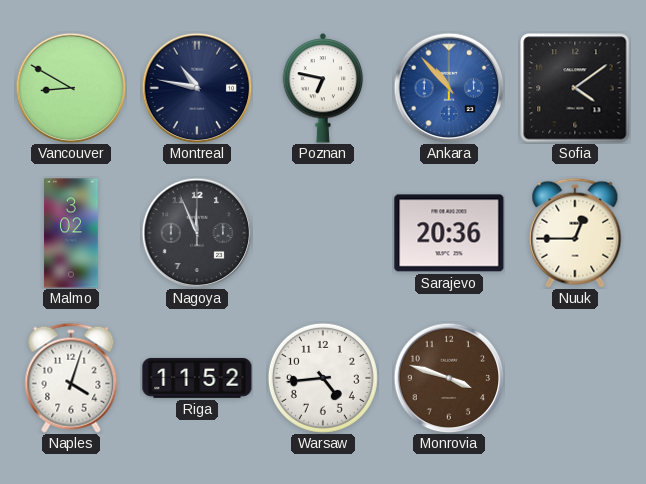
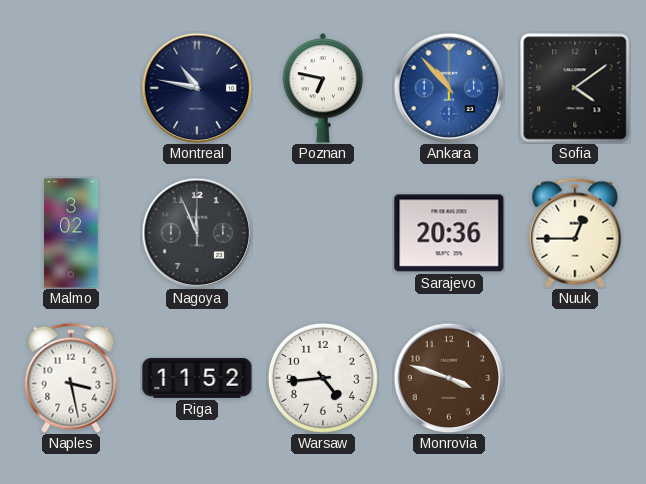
Vancouver: 8:50 -> none
Naples: 4:03 -> 3:28
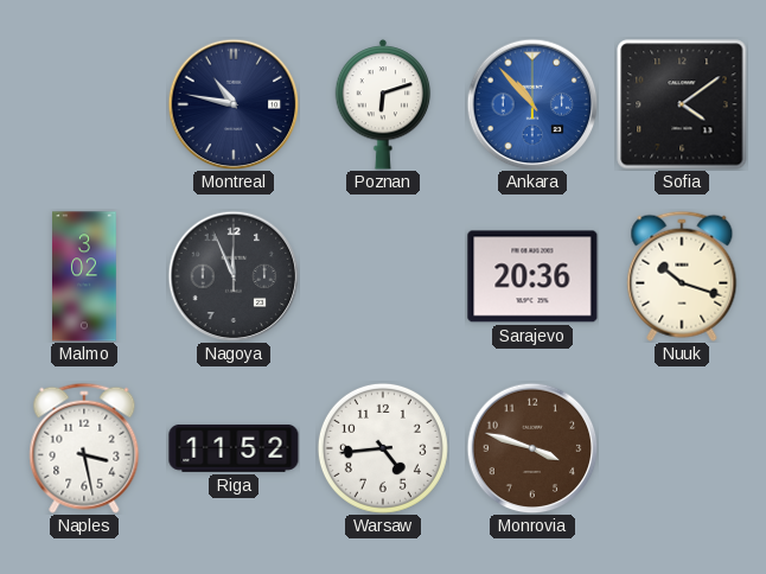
Poznan: 6:47 -> 6:12
Nuuk: 12:45 -> 10:18
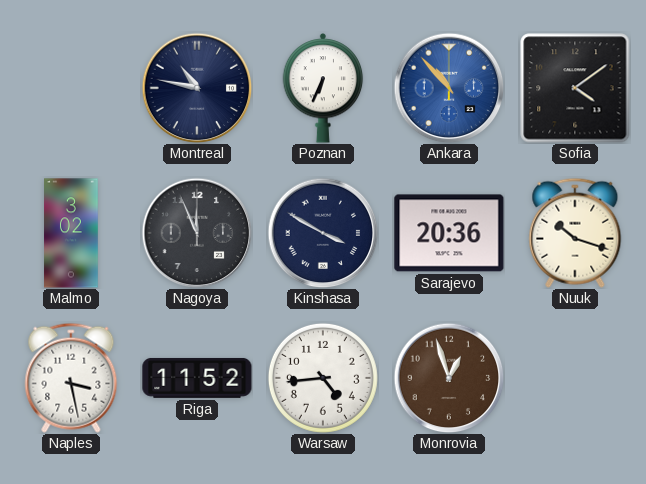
Poznan: 6:12 -> 6:34
Kinshasa: none -> 3:50
Monrovia: 3:48 -> 12:57
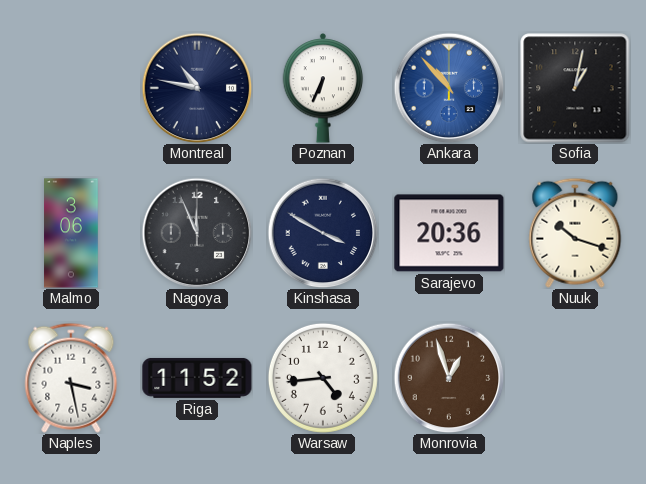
Sofia: 4:09 -> 1:02
Malmo: 3:02 -> 3:06
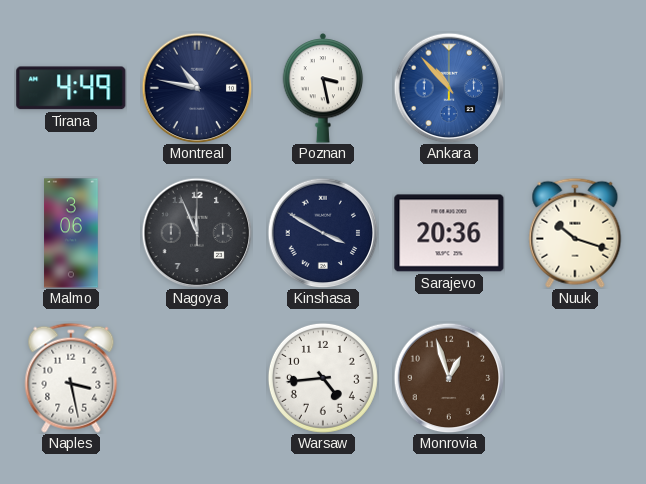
Tirana: none -> 4:49
Poznan: 6:34 -> 3:28
Sofia: 1:02 -> none
Riga: 11:52 -> none
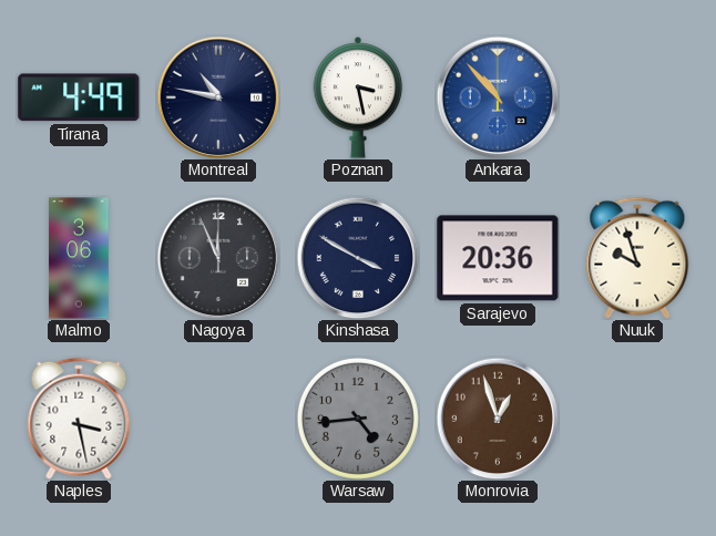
Nuuk: 10:18 -> 9:57
Warsaw dial: white -> grey
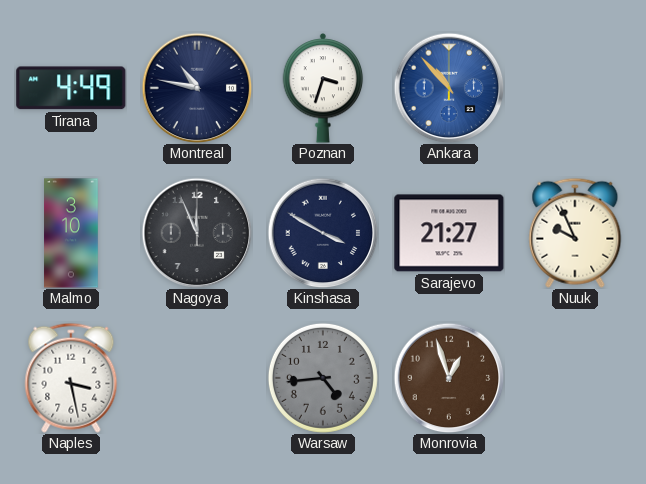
Poznan: 3:28 -> 3:33
Malmo: 3:06 -> 3:10
Sarajevo: 20:36 -> 21:27
Nuuk: 9:57 -> 9:56
